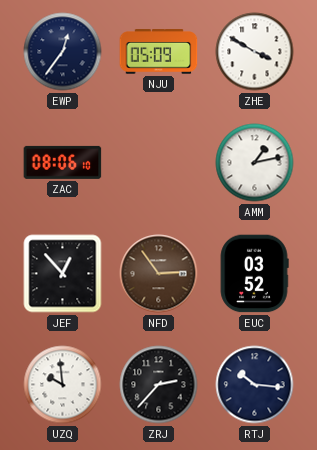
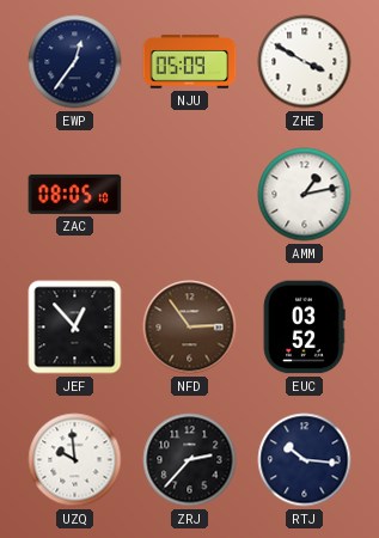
ZAC: 08:06 -> 08:05
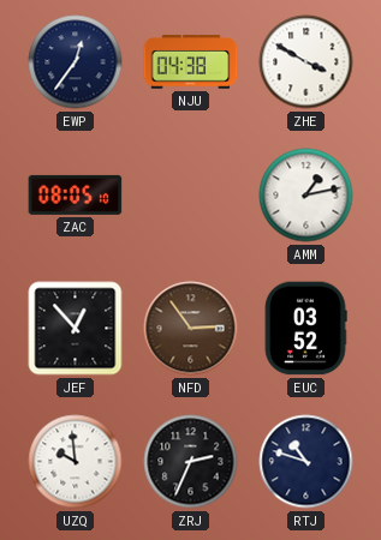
NJU: 05:09 -> 04:38
ZRJ: 2:37 -> 2:34
RTJ: 10:16 -> 10:48
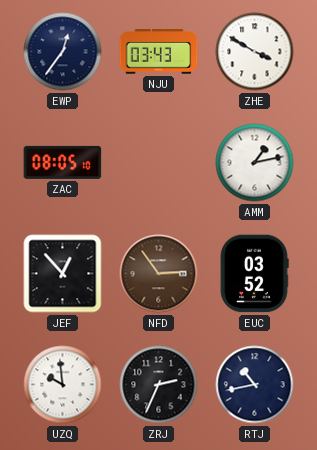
NJU: 04:38 -> 03:43
RTJ: 10:48 -> 10:43
